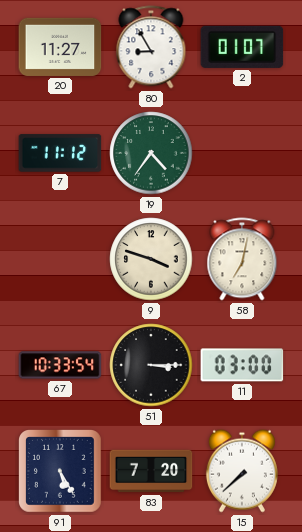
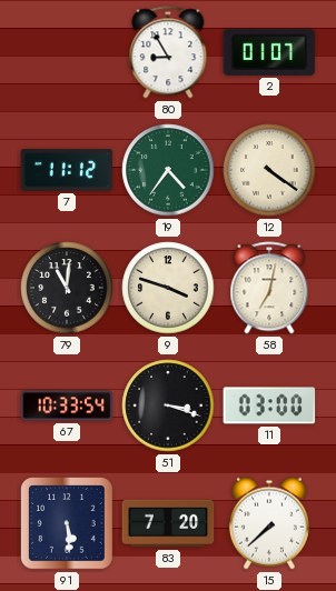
20: 11:27 -> none
12: none -> 4:21
79: none -> 11:01
51: 3:15 -> 3:18
91: 5:25 -> 5:29
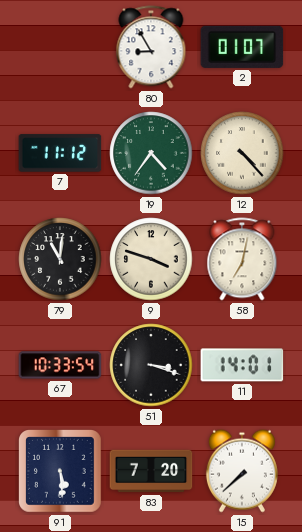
12: 4:21 -> 4:23
11: 03:00 -> 14:01
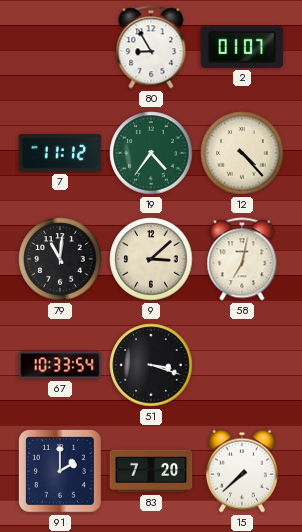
9: 3:48 -> 3:08
11: 14:01 -> none
91: 5:29 -> 2:00
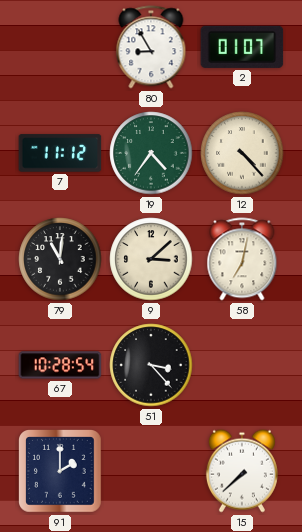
67: 10:33 -> 10:28
51: 3:18 -> 3:23
83: 7:20 -> none
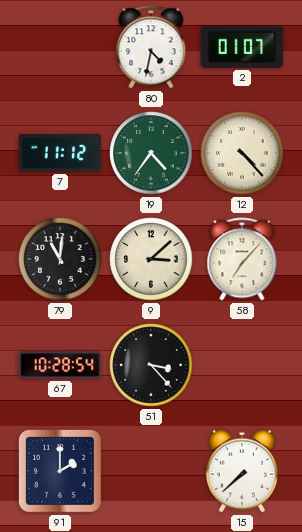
80: 8:55 -> 4:32
58: 7:02 -> 7:07
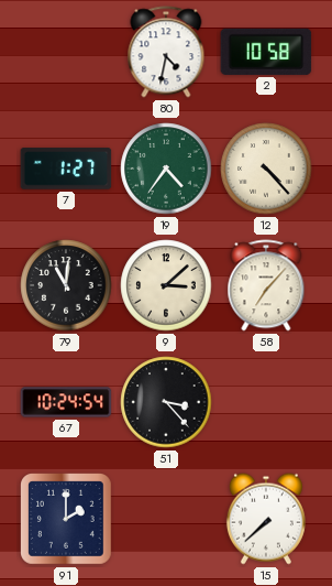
2: 01:07 -> 10:58
7: 11:12 -> 1:27
67: 10:28 -> 10:24
